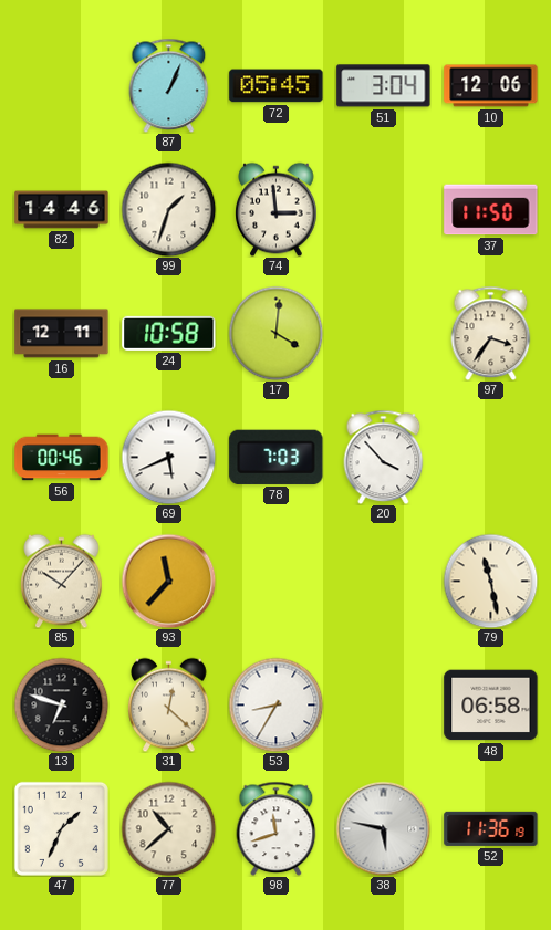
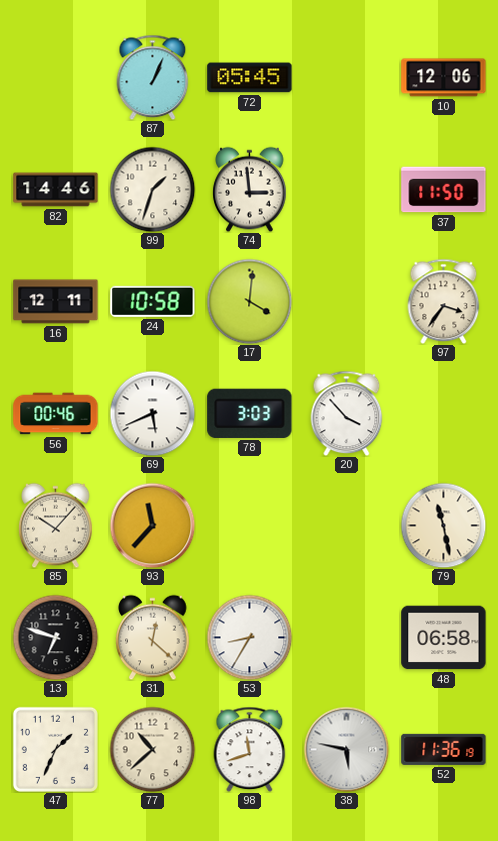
51: 3:04 -> none
78: 7:03 -> 3:03
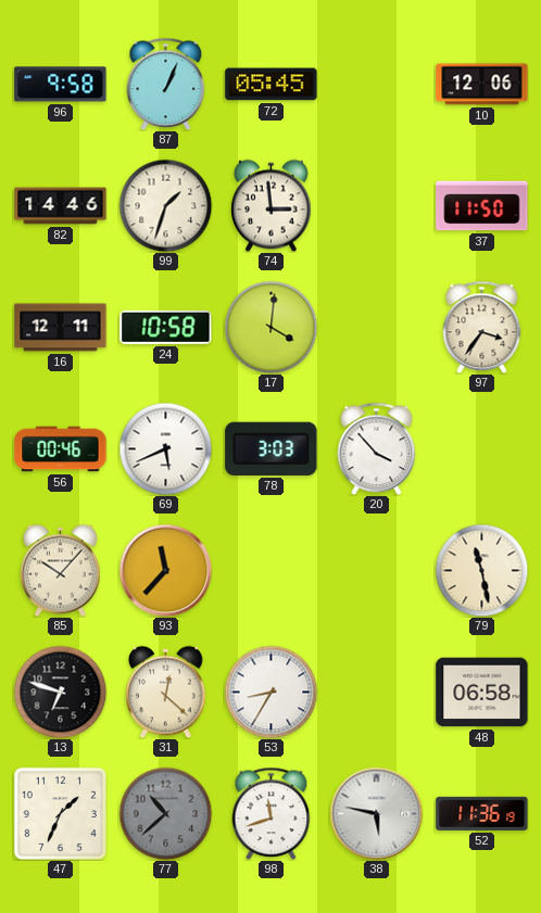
96: none -> 9:58
77 dial: cream -> grey
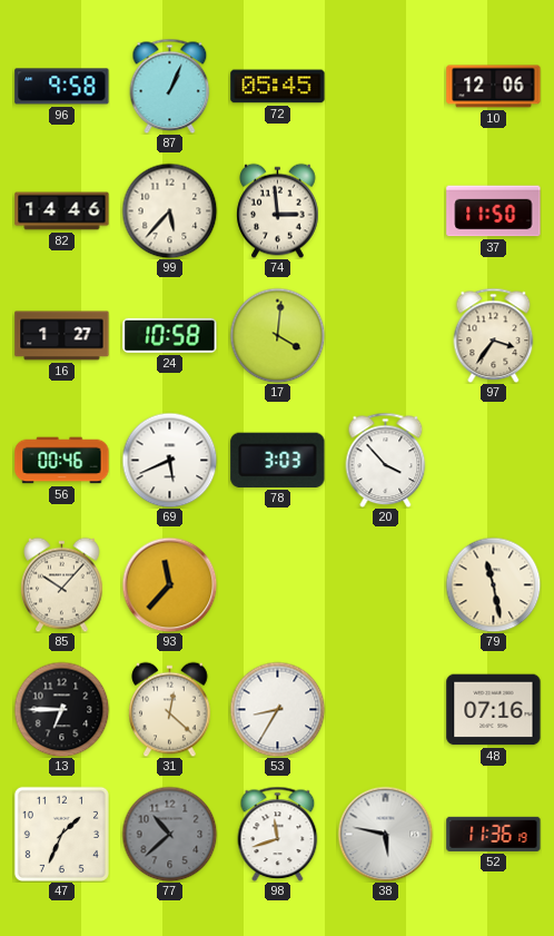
99: 1:33 -> 5:37
16: 12:11 -> 1:27
13: 6:48 -> 6:45
48: 06:58 -> 07:16
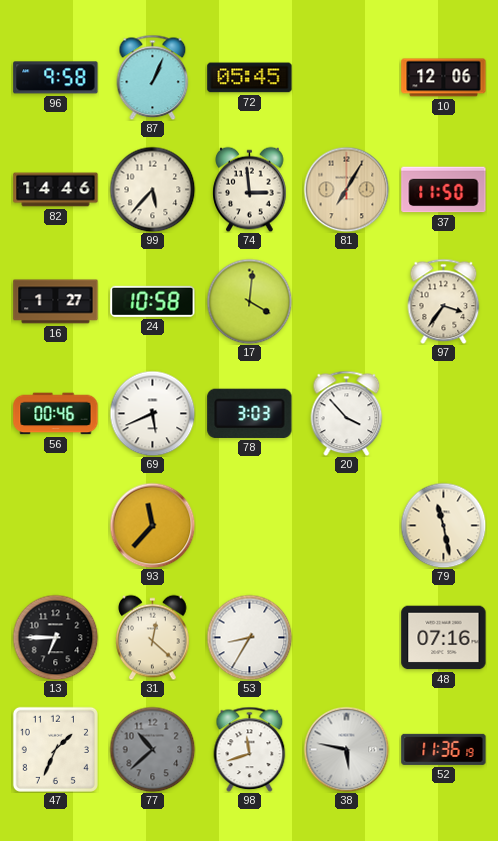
81: none -> 7:05
85: 10:07 -> none
